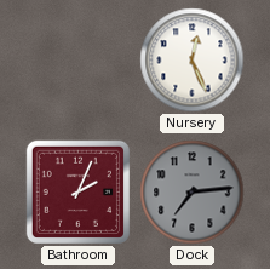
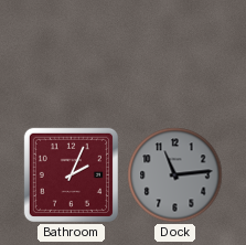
Nursery: 12:26 -> none
Dock: 7:14 -> 11:14
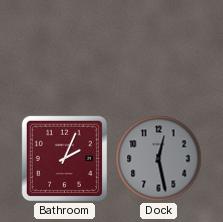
Dock: 11:14 -> 12:28
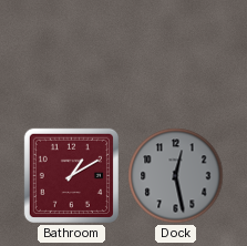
Bathroom: 2:04 -> 1:10
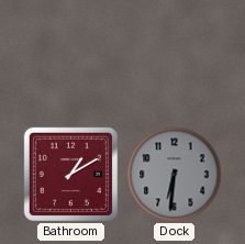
Dock: 12:28 -> 6:31
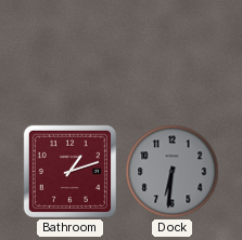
Bathroom: 1:10 -> 1:12
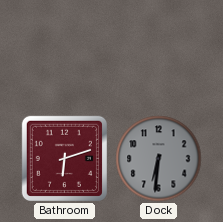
Bathroom: 1:12 -> 6:12
